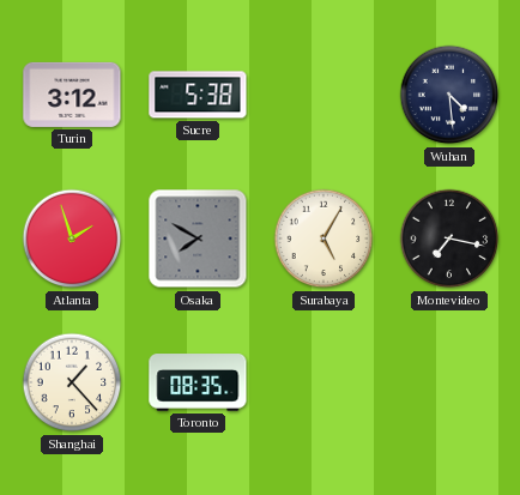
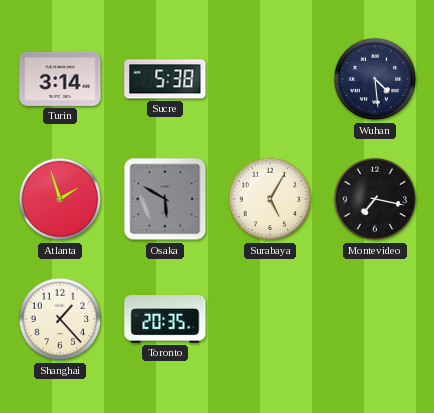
Turin: 3:12 -> 3:14
Osaka: 7:50 -> 5:50
Toronto: 08:35 -> 20:35
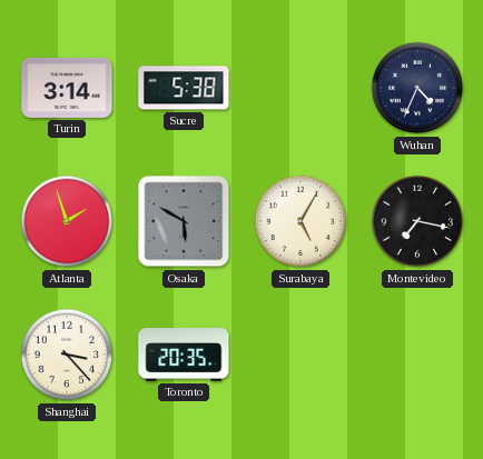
Wuhan: 4:29 -> 4:34
Shanghai: 1:23 -> 3:23
